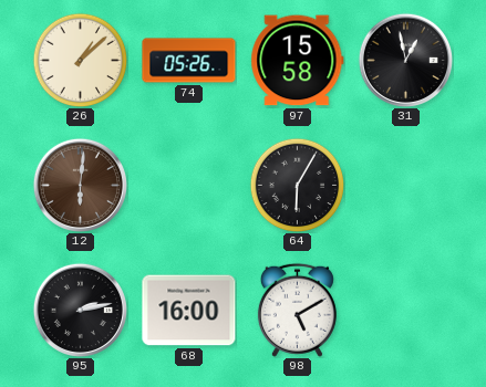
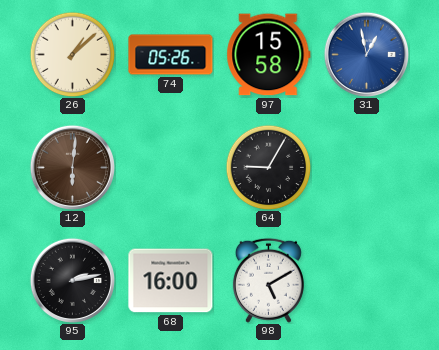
31 dial: black -> blue
64: 6:05 -> 9:05
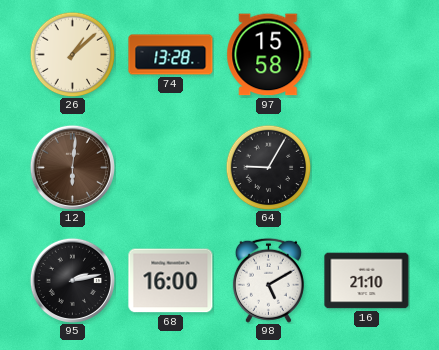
74: 05:26 -> 13:28
31: 12:58 -> none
16: none -> 21:10
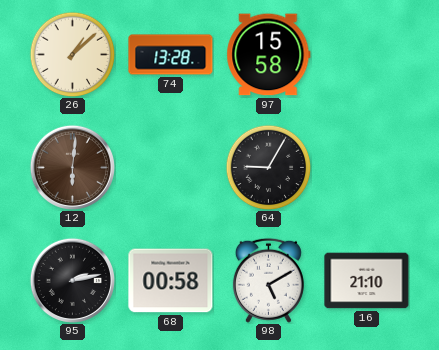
68: 16:00 -> 00:58
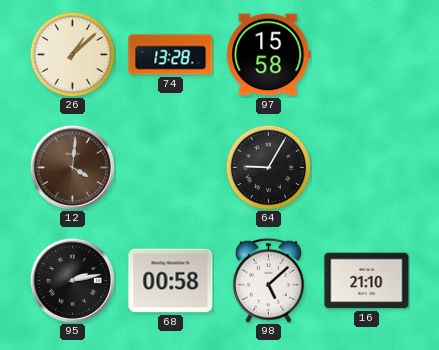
12: 6:01 -> 4:01
98: 5:10 -> 5:08
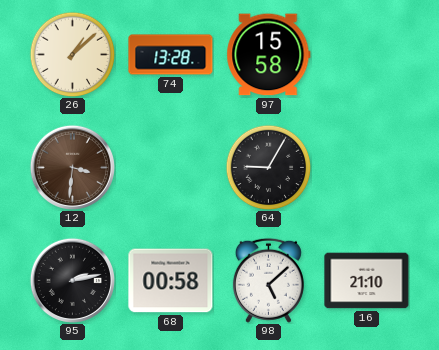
12: 4:01 -> 3:31
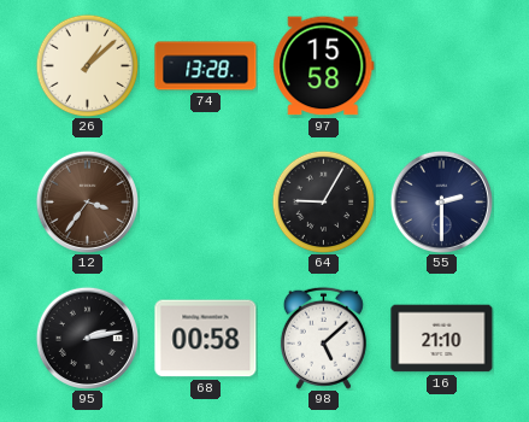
12: 3:31 -> 3:36
55: none -> 2:30
